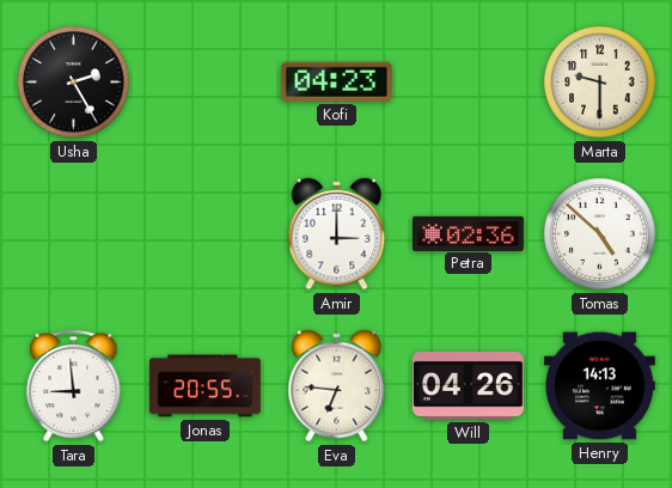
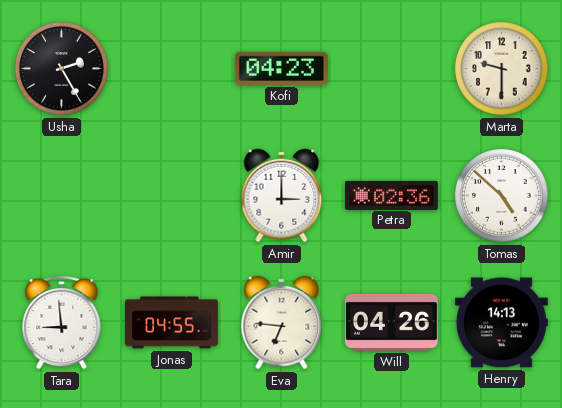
Jonas: 20:55 -> 04:55
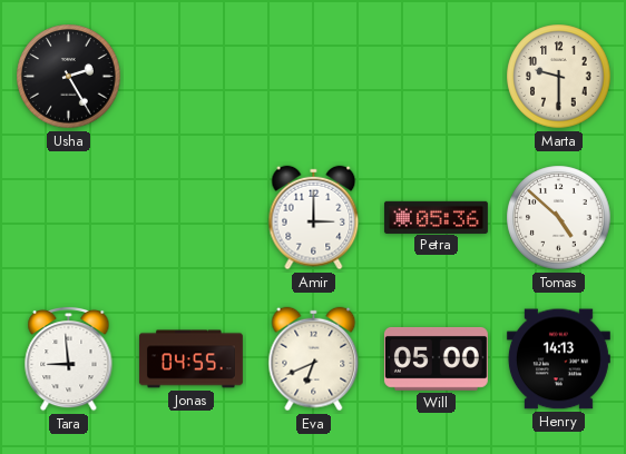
Kofi: 04:23 -> none
Petra: 02:36 -> 05:36
Eva: 6:46 -> 6:41
Will: 04:26 -> 05:00
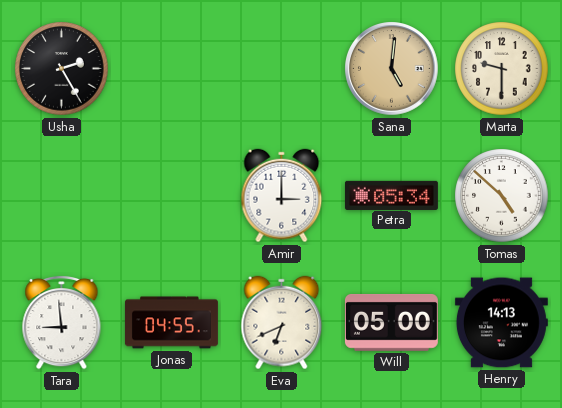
Sana: none -> 5:01
Petra: 05:36 -> 05:34
